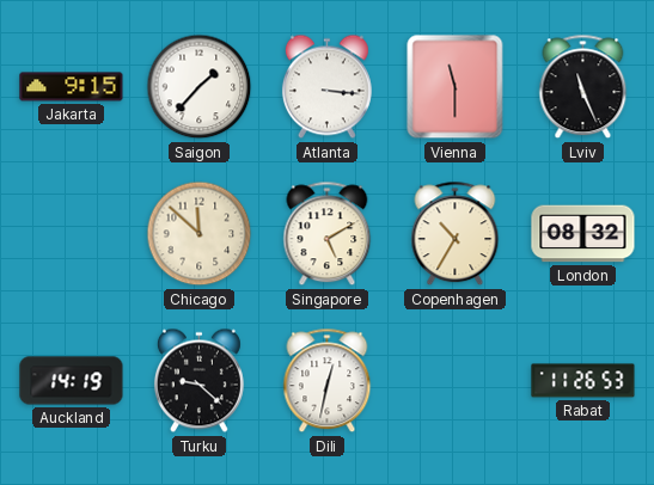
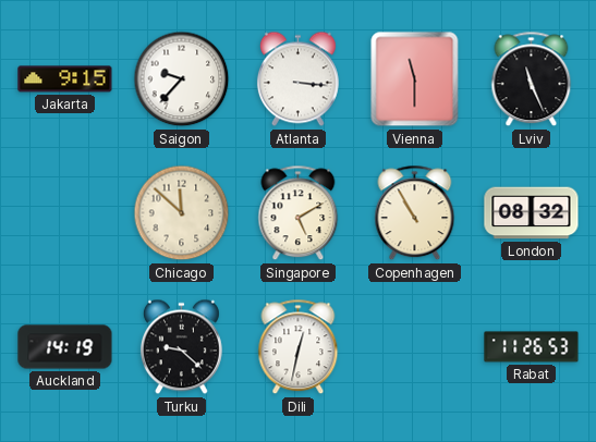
Saigon: 1:37 -> 9:37
Copenhagen: 10:35 -> 10:55
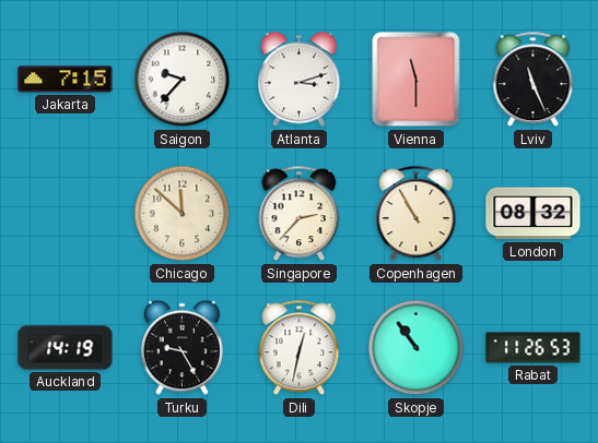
Jakarta: 9:15 -> 7:15
Atlanta: 3:16 -> 3:12
Singapore: 5:10 -> 2:37
Turku: 9:22 -> 9:25
Skopje: none -> 10:54
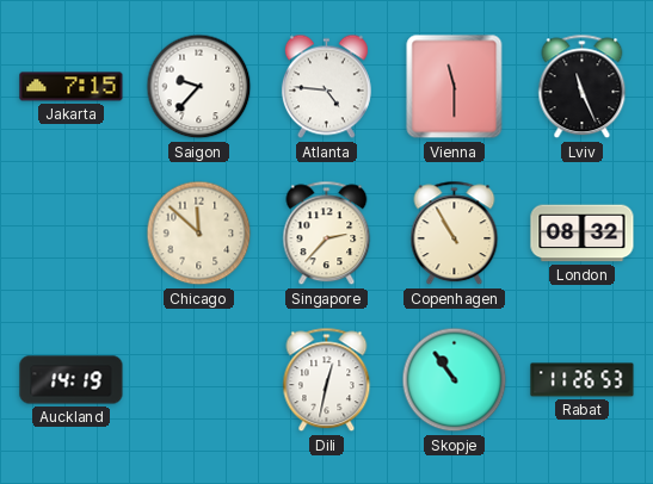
Atlanta: 3:12 -> 4:46
Turku: 9:25 -> none
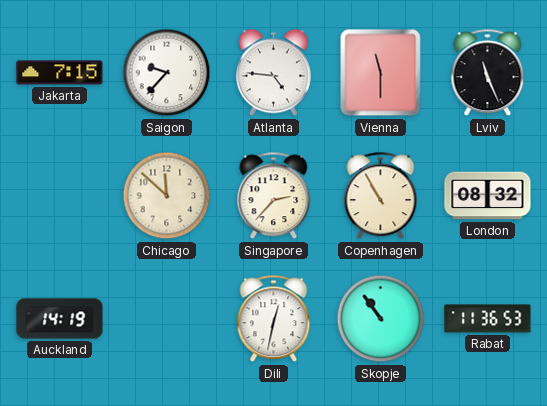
Rabat: 11:26 -> 11:36
